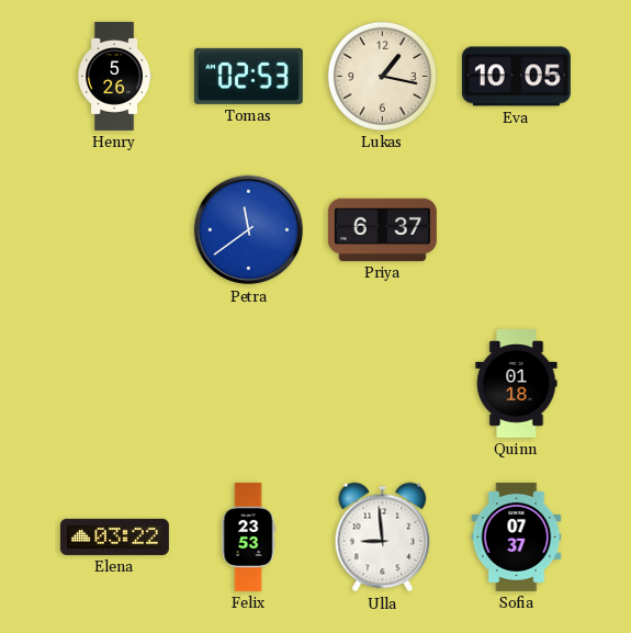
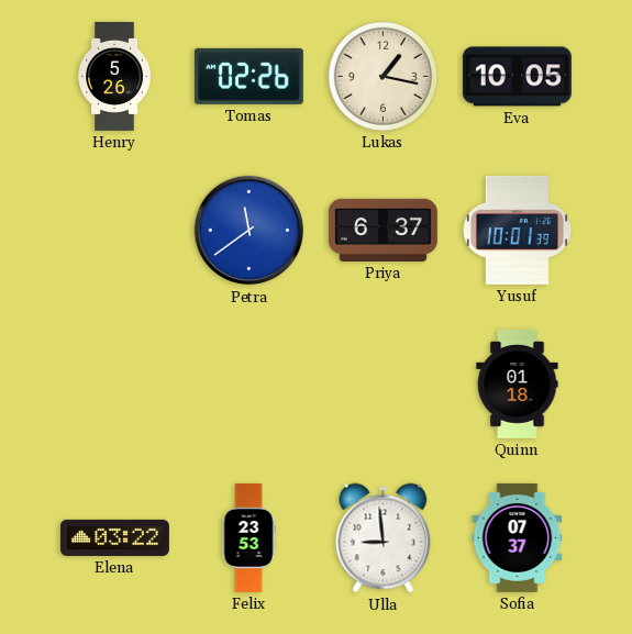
Tomas: 02:53 -> 02:26
Yusuf: none -> 10:01
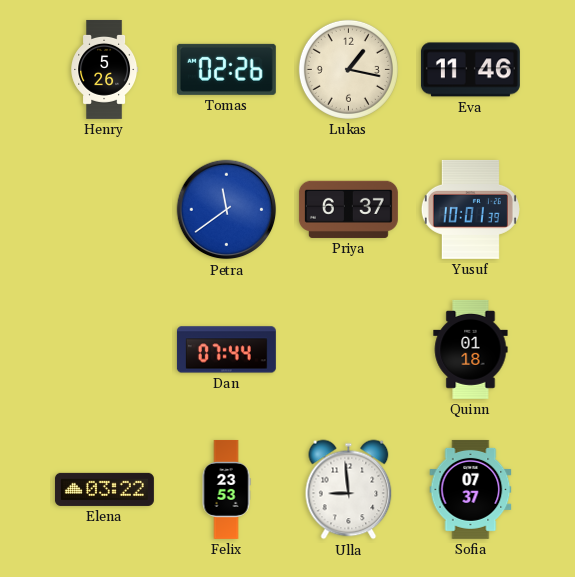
Eva: 10:05 -> 11:46
Dan: none -> 07:44
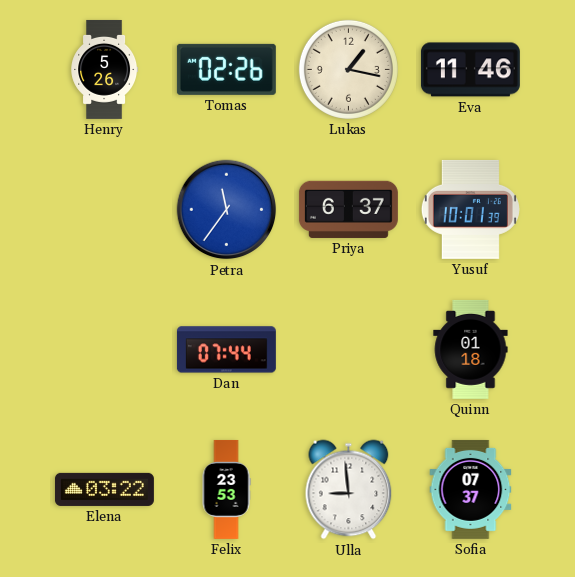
Petra: 11:39 -> 11:36
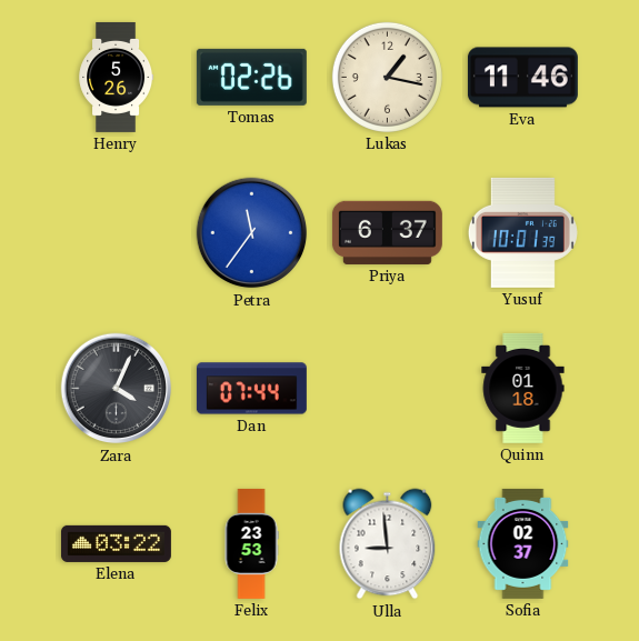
Zara: none -> 4:04
Sofia: 07:37 -> 02:37
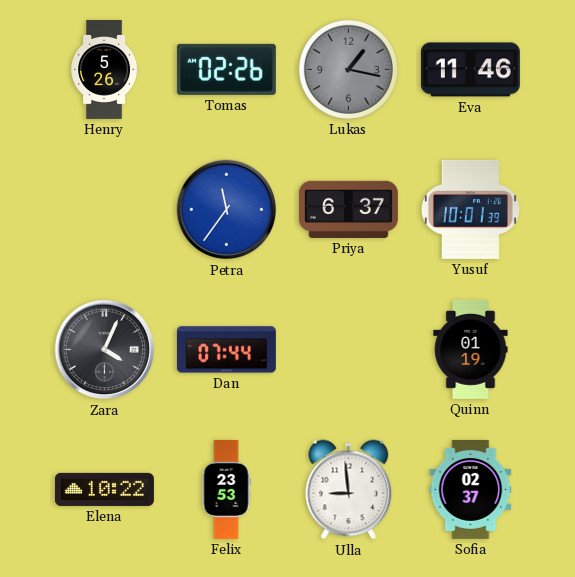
Lukas dial: cream -> grey
Quinn: 01:18 -> 01:19
Elena: 03:22 -> 10:22
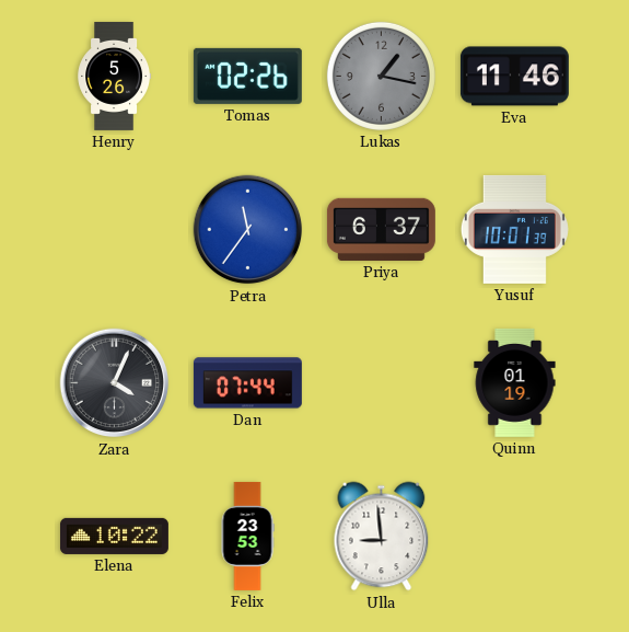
Sofia: 02:37 -> none
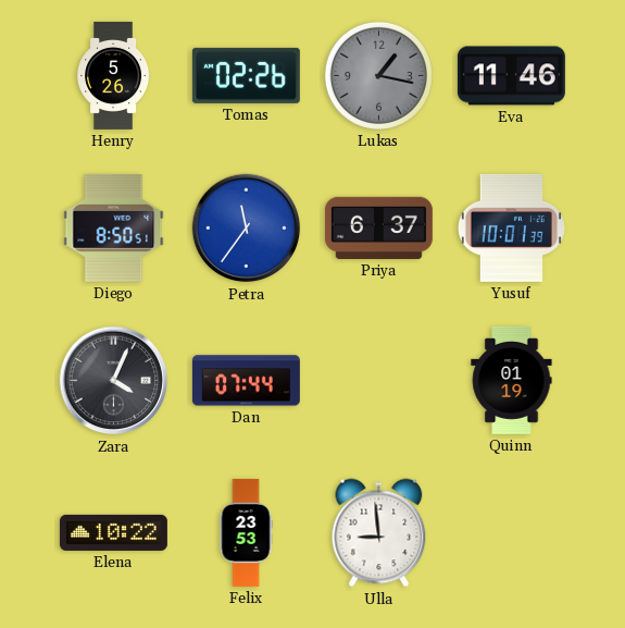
Diego: none -> 8:50
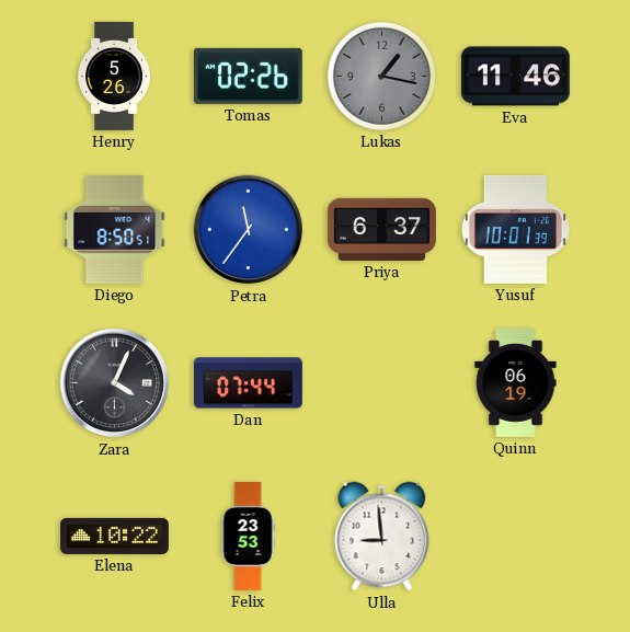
Quinn: 01:19 -> 06:19
